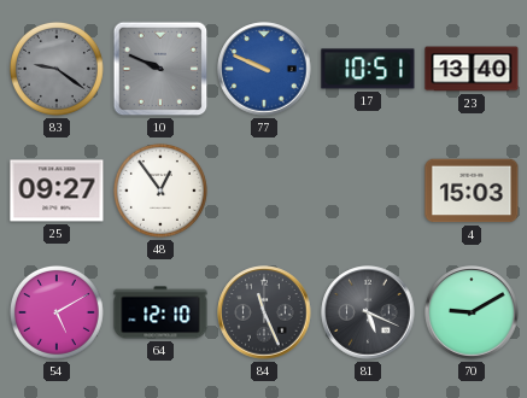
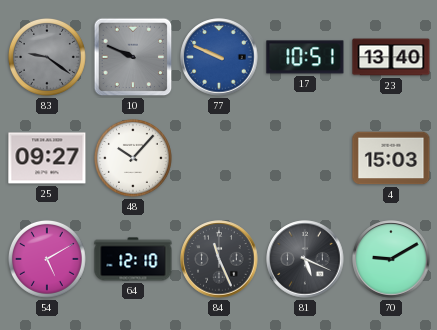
48: 12:54 -> 10:07
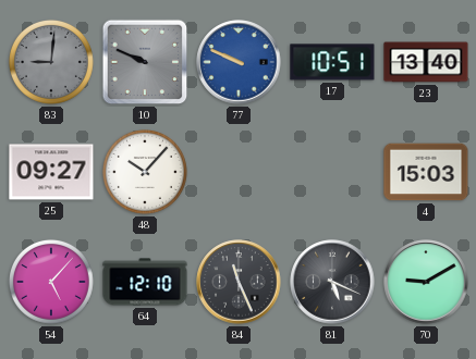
83: 9:21 -> 9:01
54: 5:10 -> 5:07
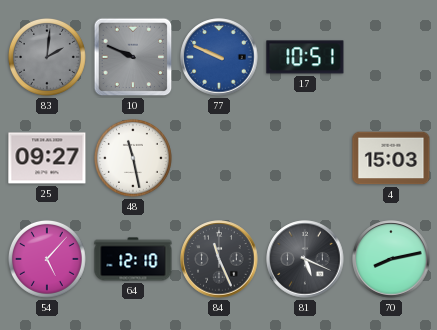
83: 9:01 -> 2:01
23: 13:40 -> none
48: 10:07 -> 11:28
70: 9:10 -> 8:13
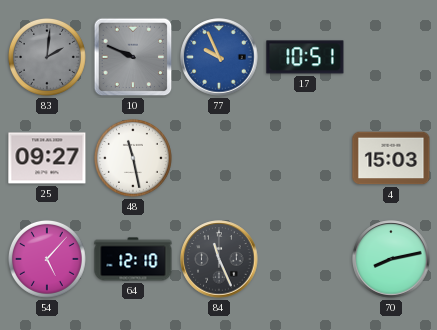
77: 9:49 -> 9:56
81: 5:19 -> none
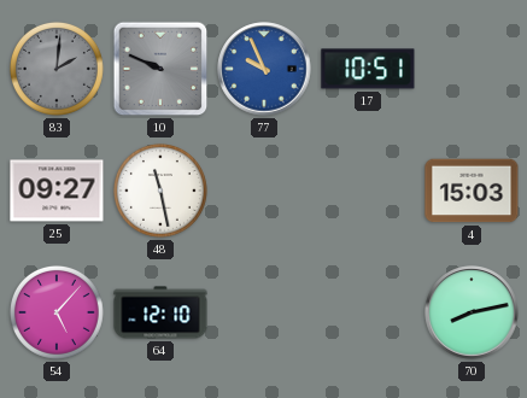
84: 11:26 -> none
